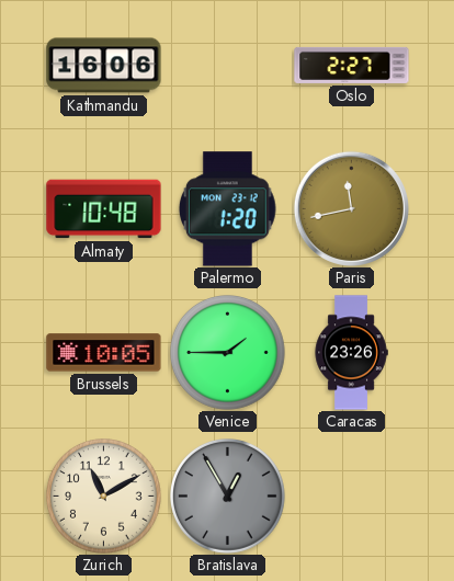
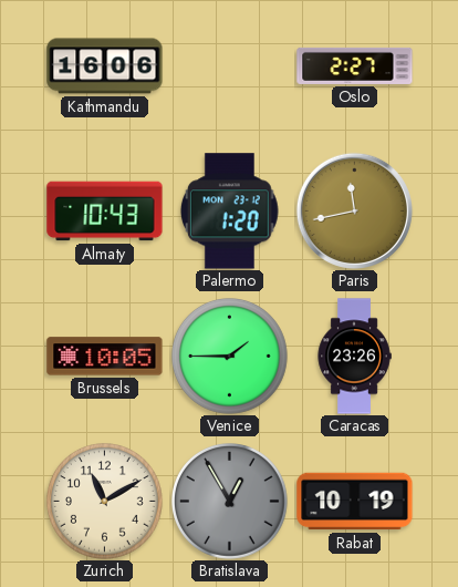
Almaty: 10:48 -> 10:43
Rabat: none -> 10:19
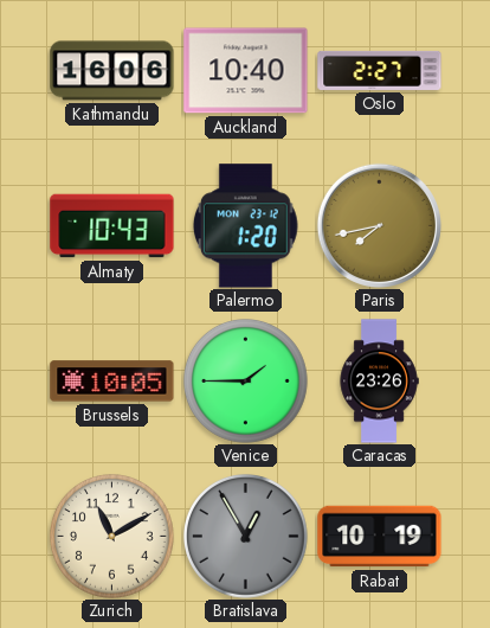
Auckland: none -> 10:40
Paris: 11:43 -> 7:43
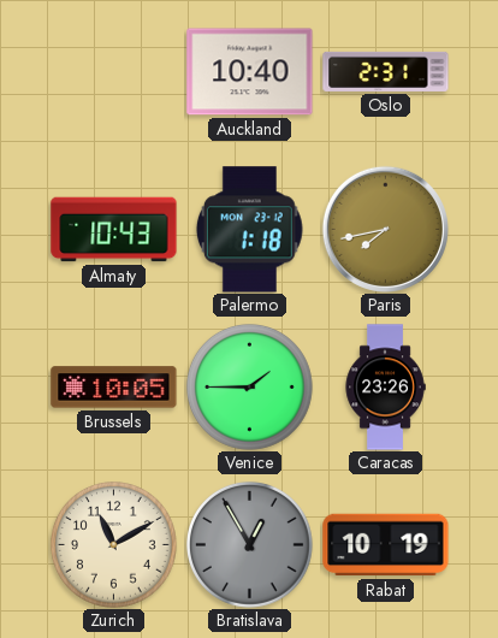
Kathmandu: 16:06 -> none
Oslo: 2:27 -> 2:31
Palermo: 1:20 -> 1:18
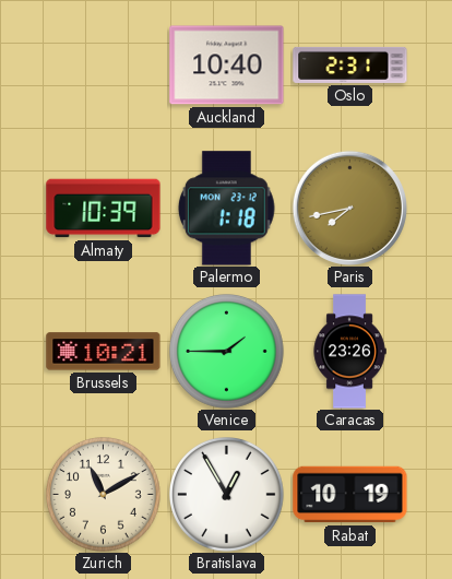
Almaty: 10:43 -> 10:39
Brussels: 10:05 -> 10:21
Bratislava dial: grey -> white
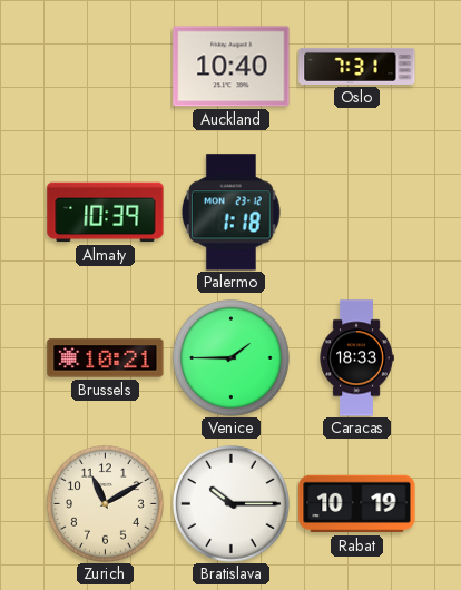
Oslo: 2:31 -> 7:31
Paris: 7:43 -> none
Caracas: 23:26 -> 18:33
Bratislava: 12:55 -> 10:15
